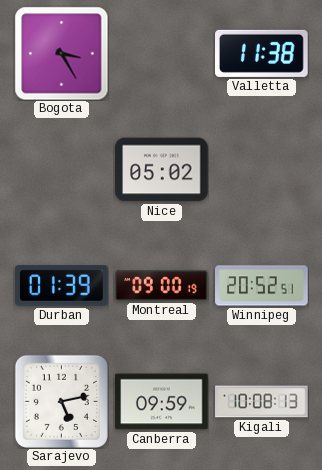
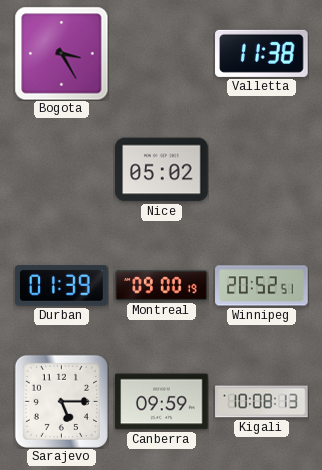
Sarajevo: 5:13 -> 5:15
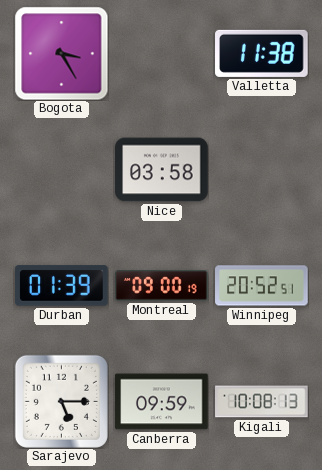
Nice: 05:02 -> 03:58
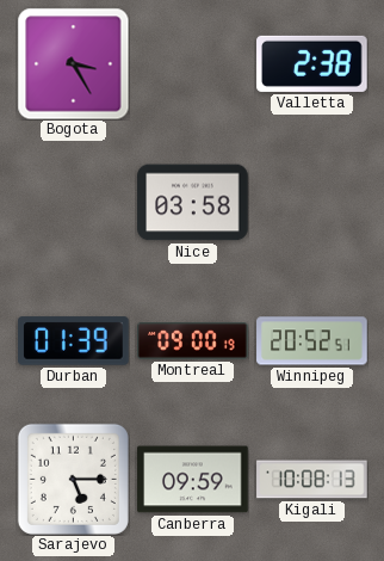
Valletta: 11:38 -> 2:38
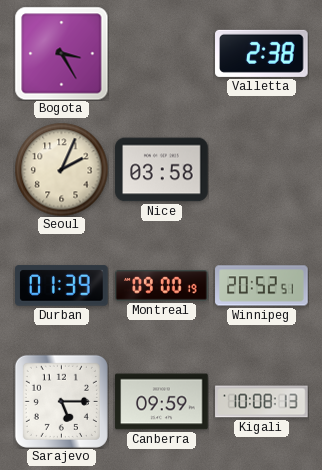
Seoul: none -> 2:04
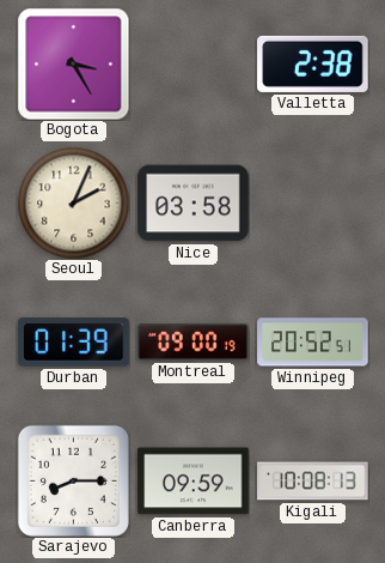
Sarajevo: 5:15 -> 8:15
